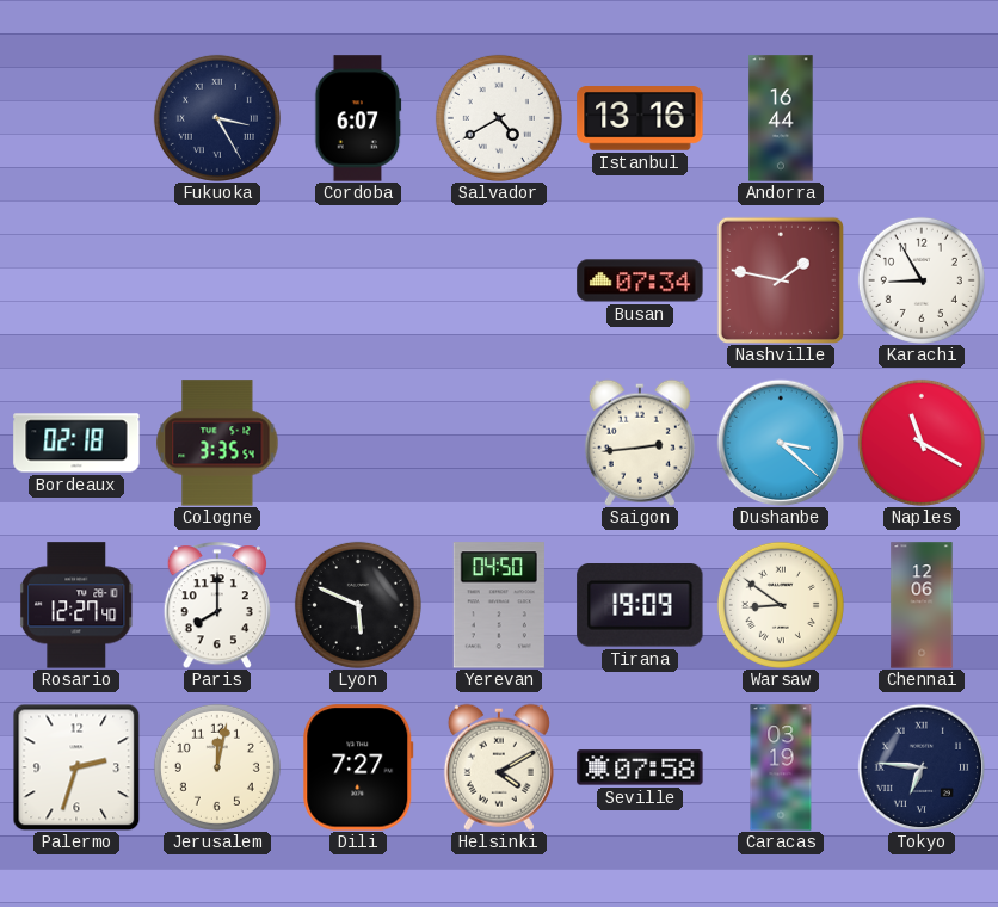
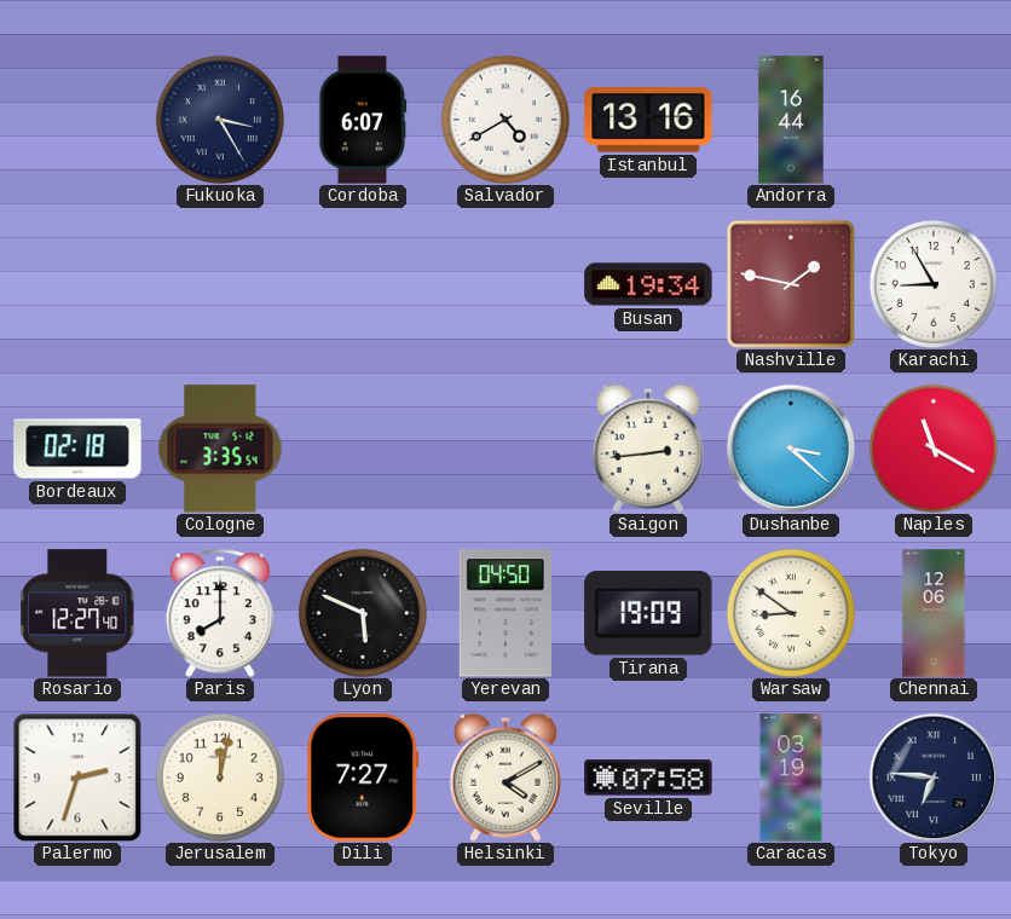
Busan: 07:34 -> 19:34
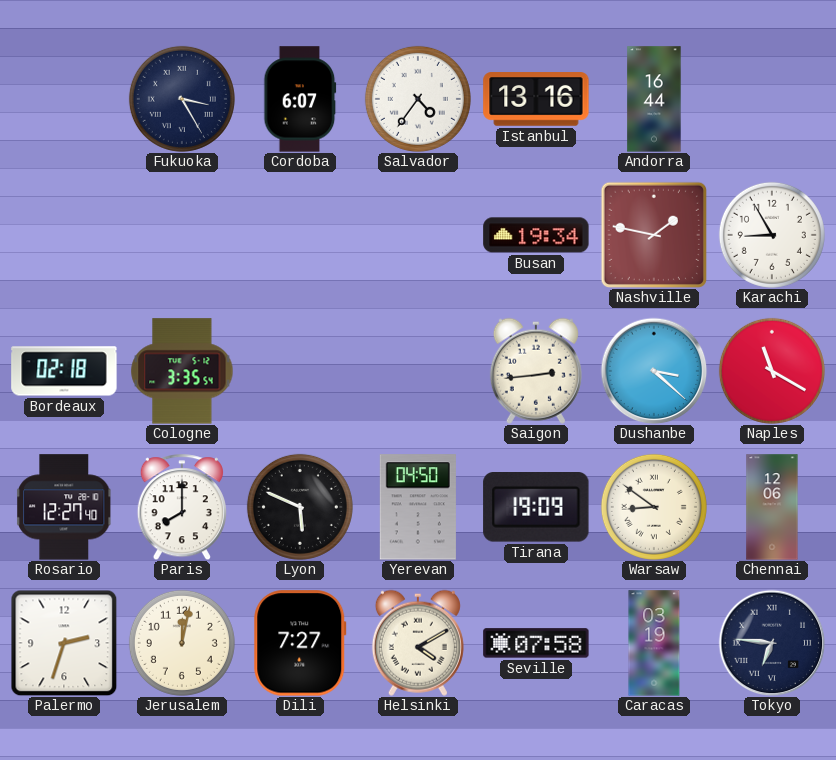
Salvador: 4:40 -> 4:36
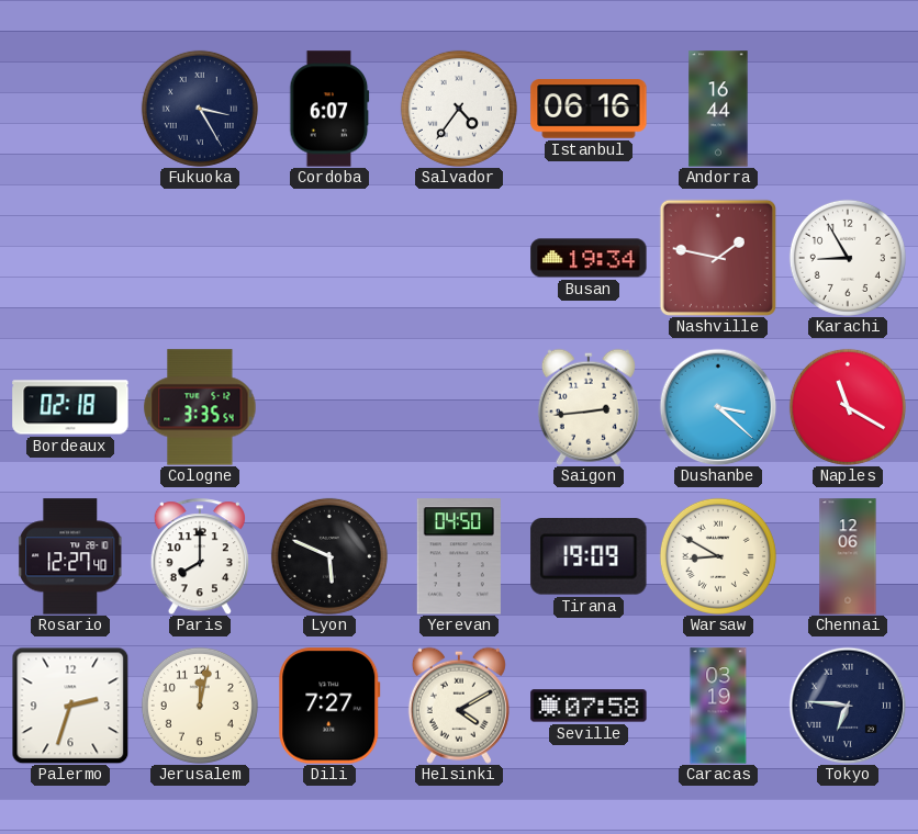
Istanbul: 13:16 -> 06:16
Warsaw: 8:51 -> 8:50
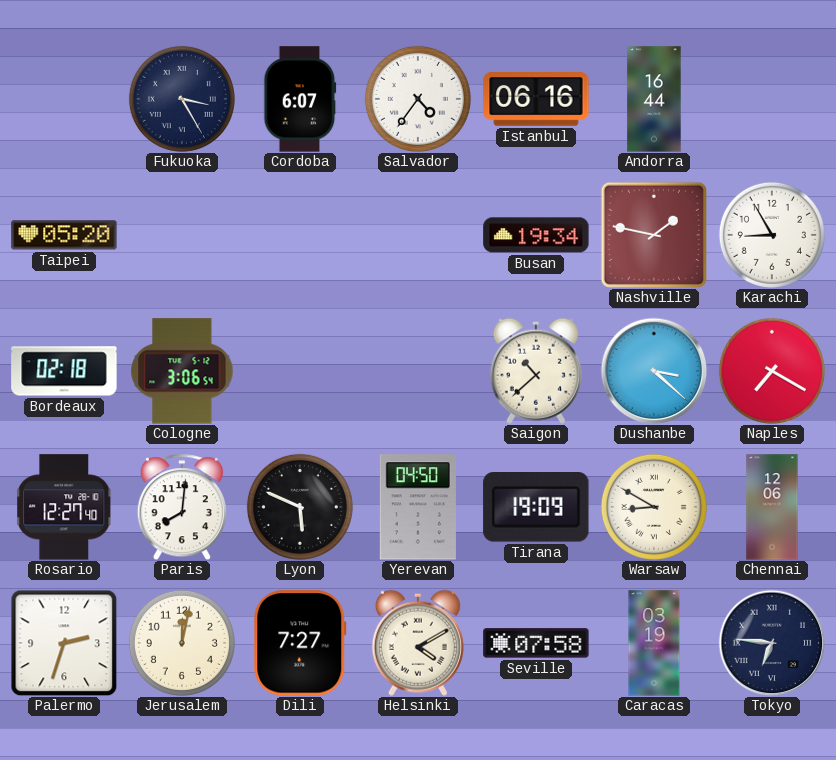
Taipei: none -> 05:20
Cologne: 3:35 -> 3:06
Saigon: 2:44 -> 10:38
Naples: 11:20 -> 7:20
Paris: 8:00 -> 8:01
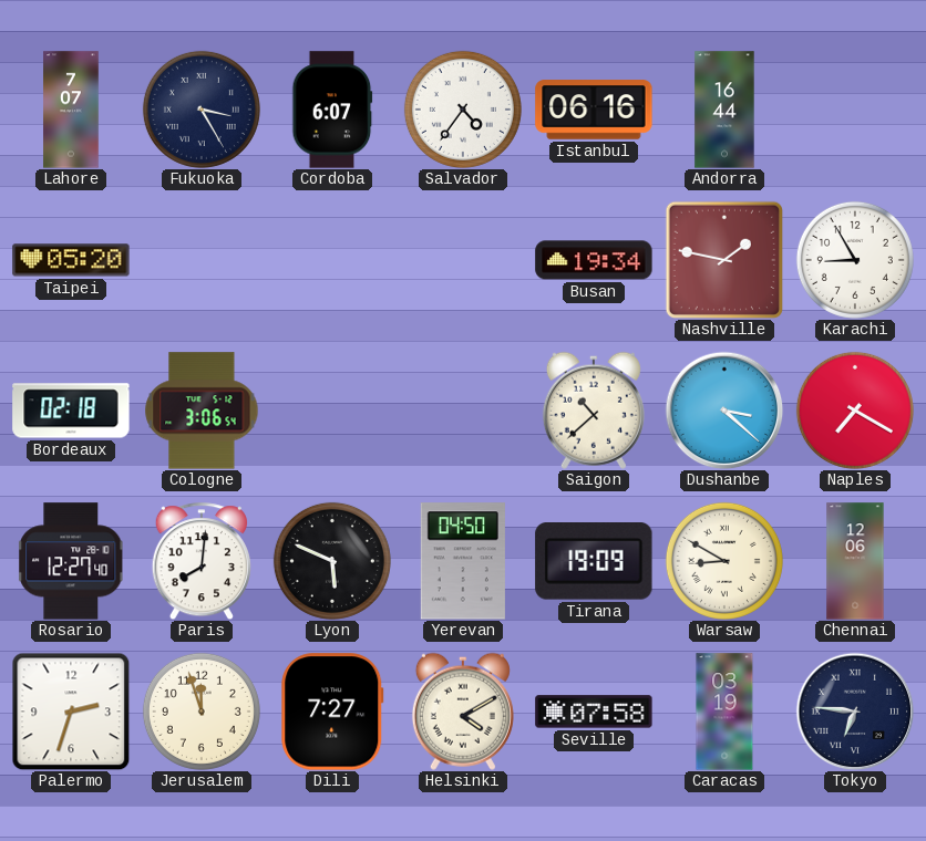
Lahore: none -> 7:07
Jerusalem: 12:02 -> 11:57
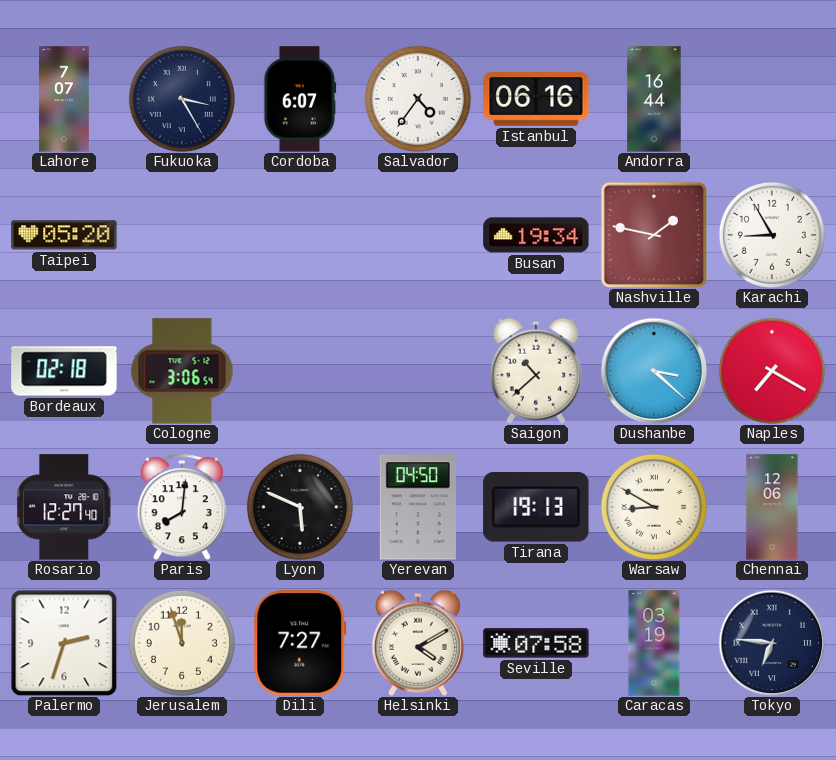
Tirana: 19:09 -> 19:13
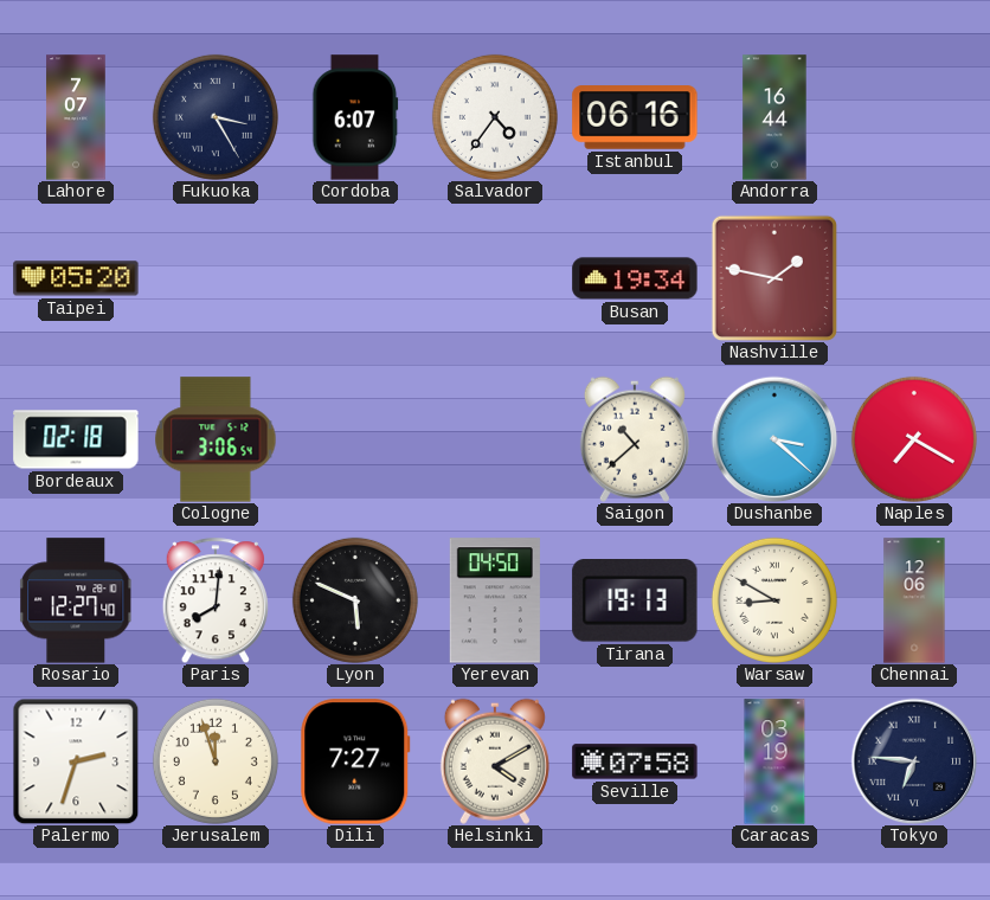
Karachi: 8:55 -> none
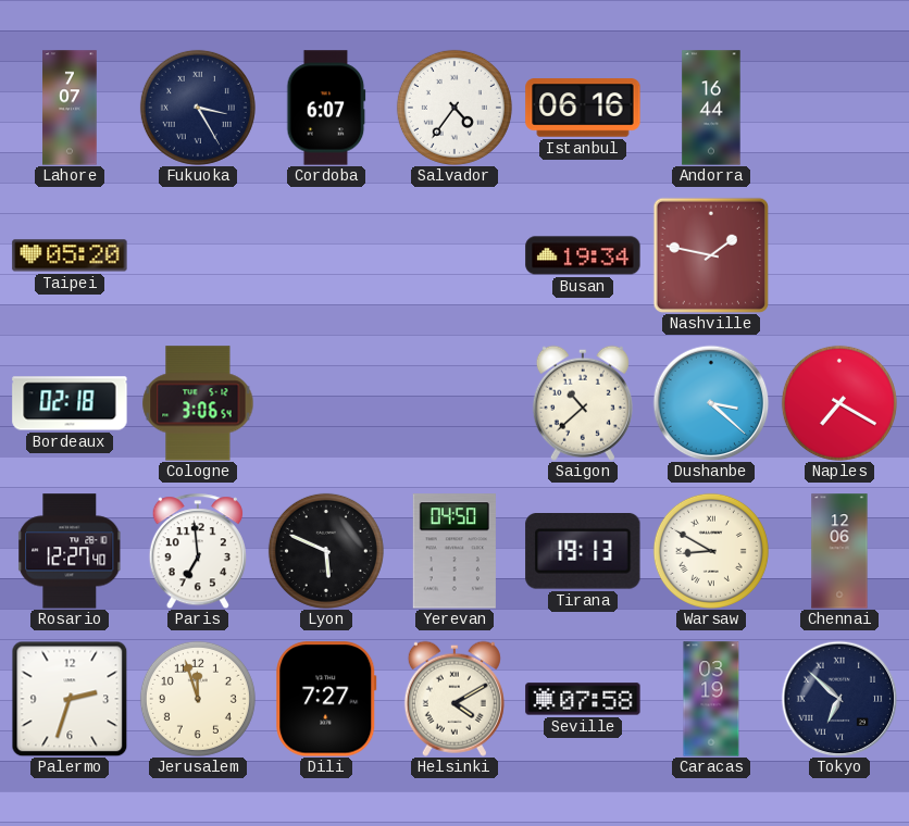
Paris: 8:01 -> 6:59
Tokyo: 6:46 -> 6:52
